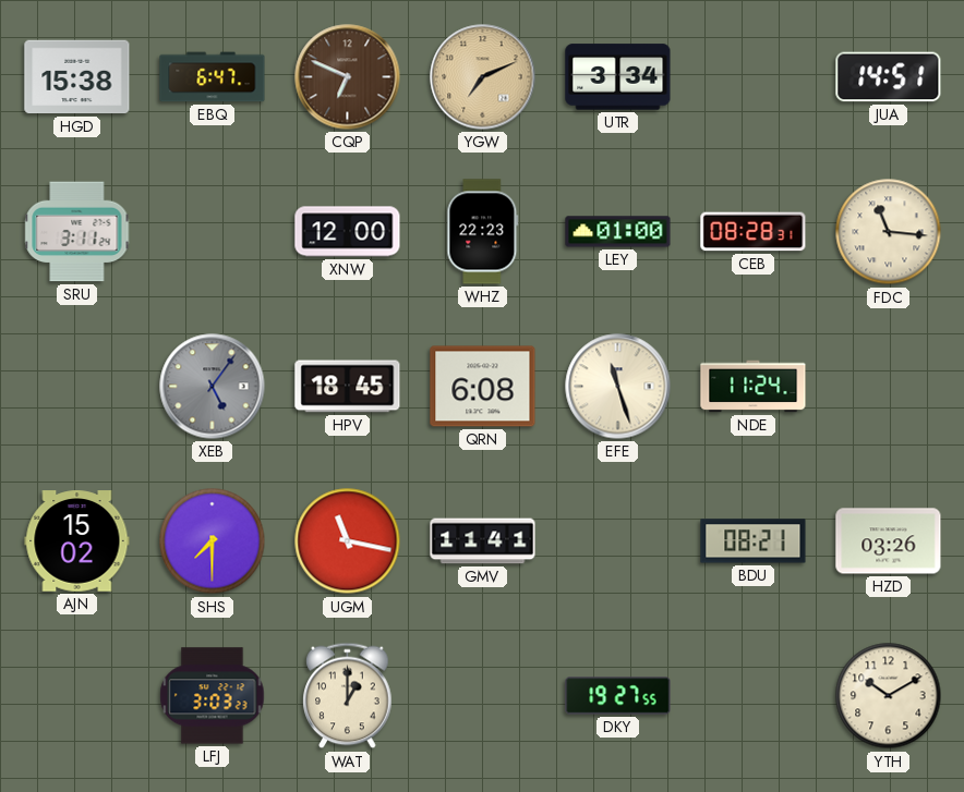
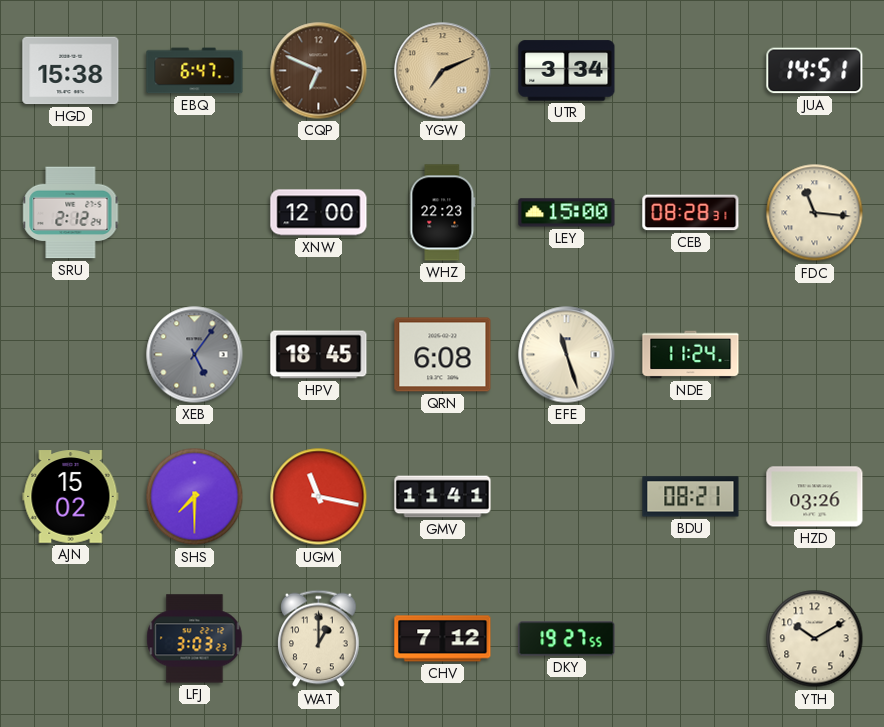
SRU: 3:11 -> 2:12
LEY: 01:00 -> 15:00
CHV: none -> 7:12
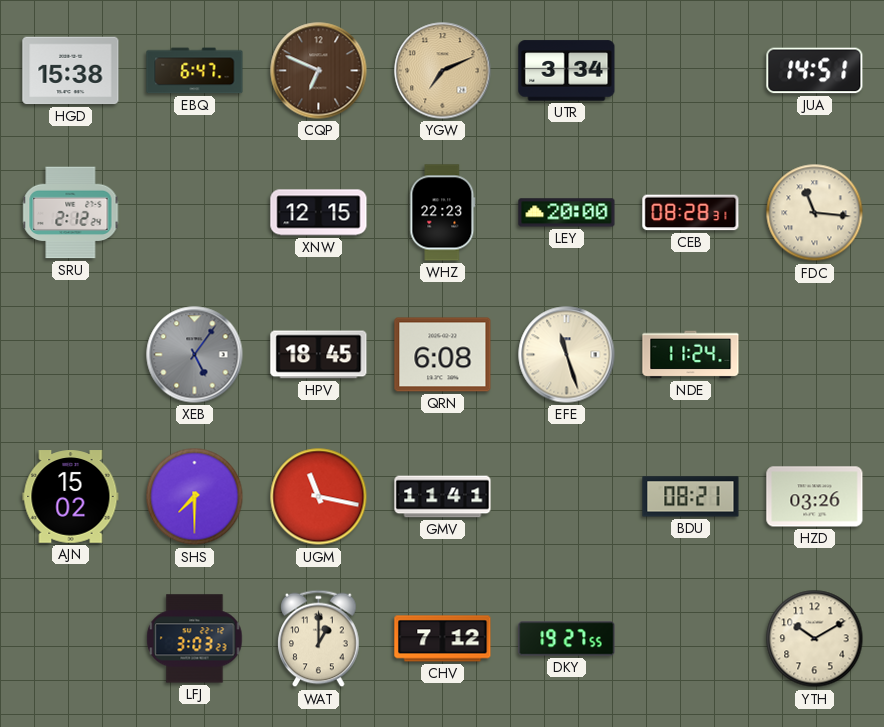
XNW: 12:00 -> 12:15
LEY: 15:00 -> 20:00
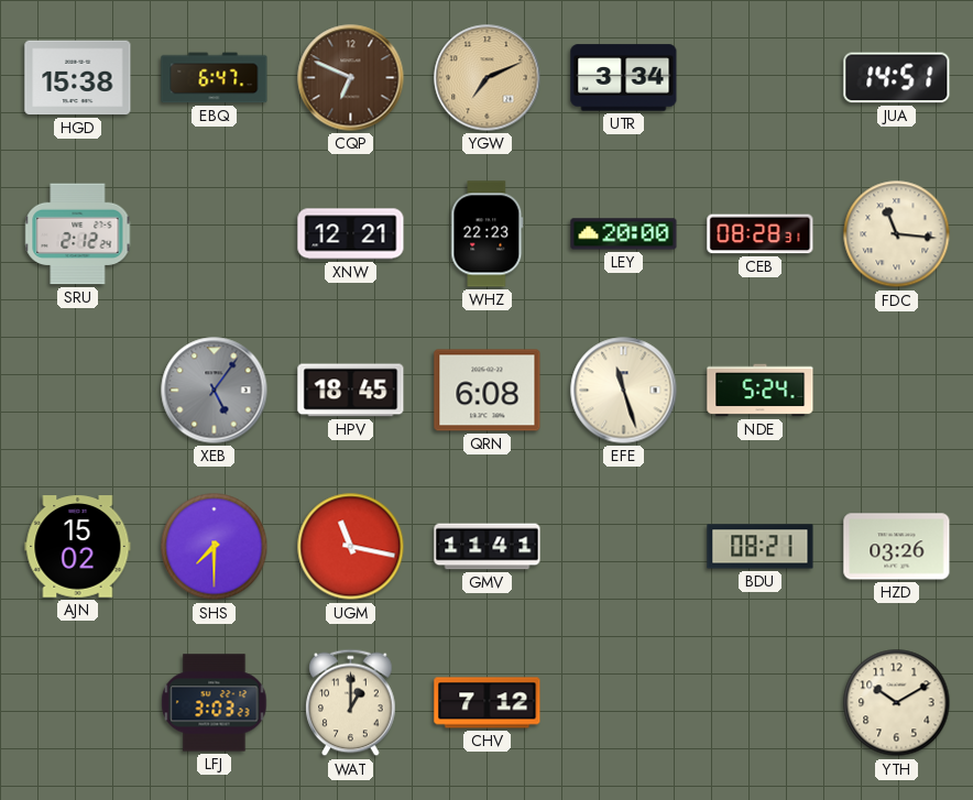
XNW: 12:15 -> 12:21
NDE: 11:24 -> 5:24
DKY: 19:27 -> none
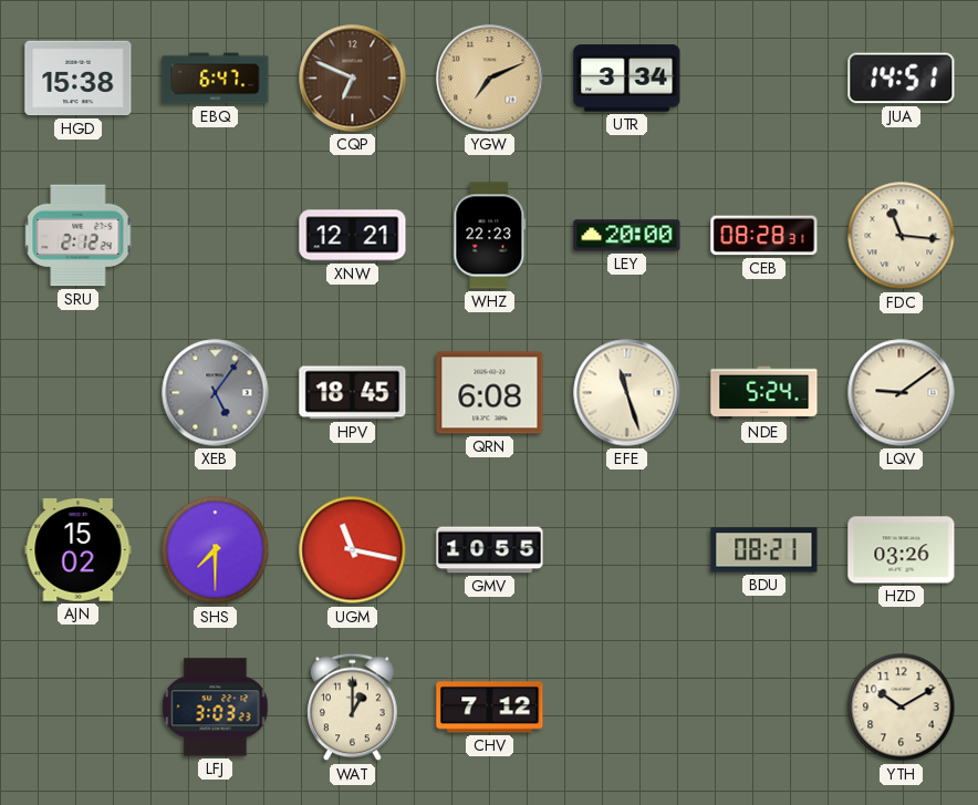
LQV: none -> 9:09
GMV: 11:41 -> 10:55
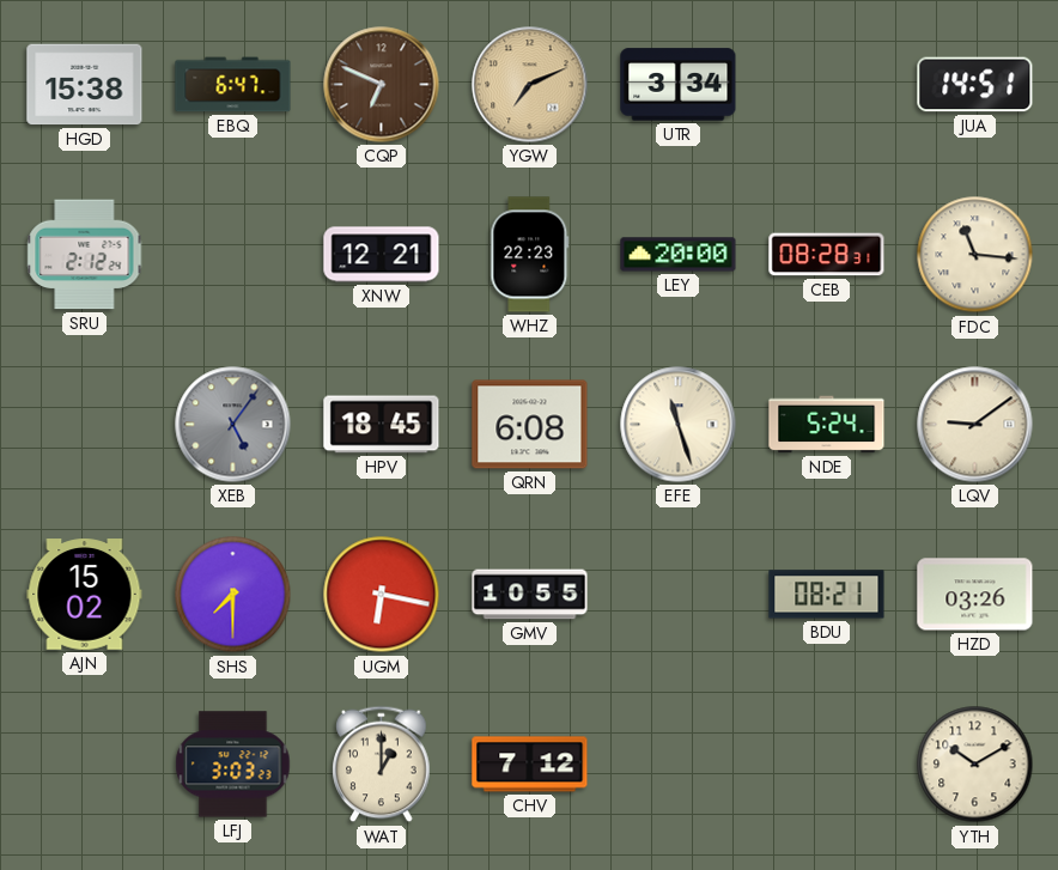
UGM: 11:17 -> 6:17
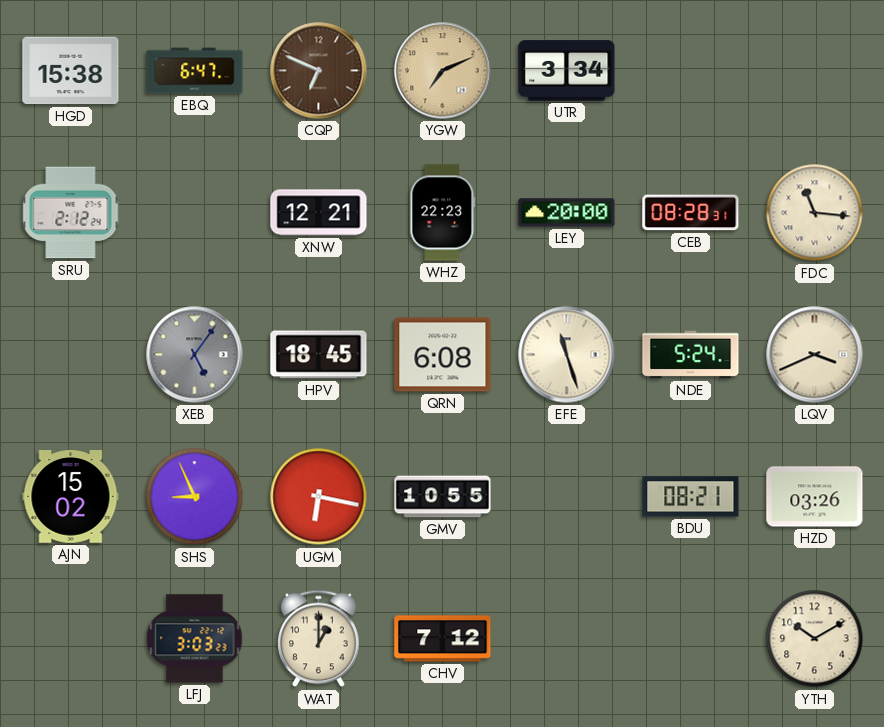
JUA: 14:51 -> none
LQV: 9:09 -> 3:41
SHS: 7:30 -> 8:56
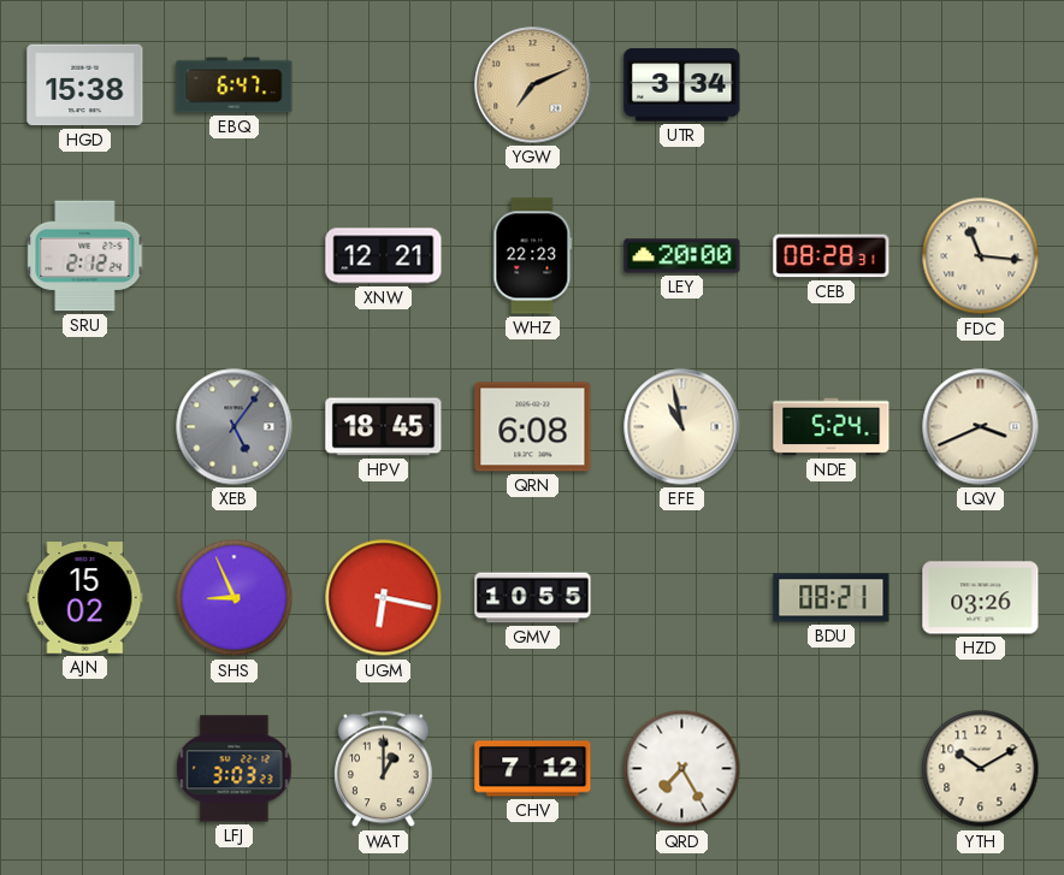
CQP: 6:49 -> none
EFE: 11:27 -> 10:58
QRD: none -> 7:25
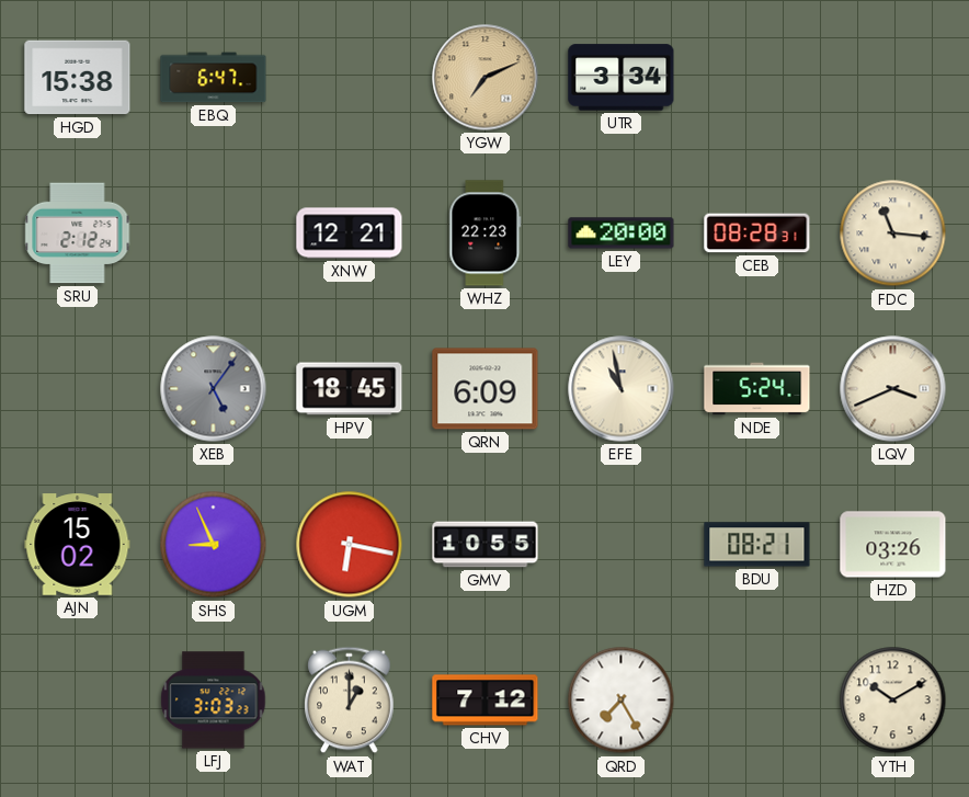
QRN: 6:08 -> 6:09
